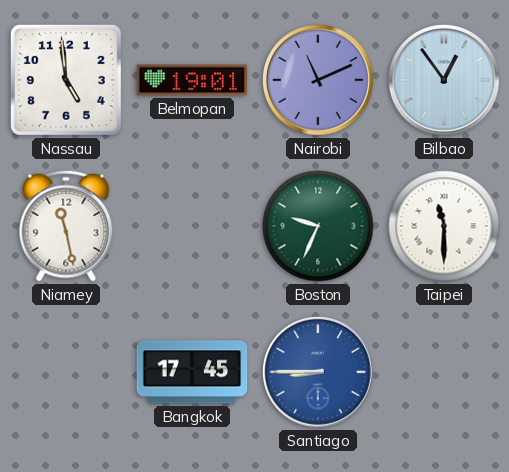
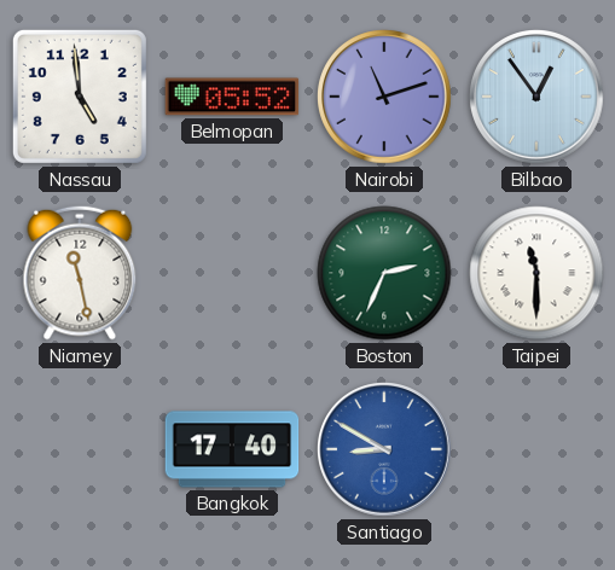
Belmopan: 19:01 -> 05:52
Nairobi: 11:11 -> 11:12
Boston: 9:34 -> 2:34
Bangkok: 17:45 -> 17:40
Santiago: 8:45 -> 8:50
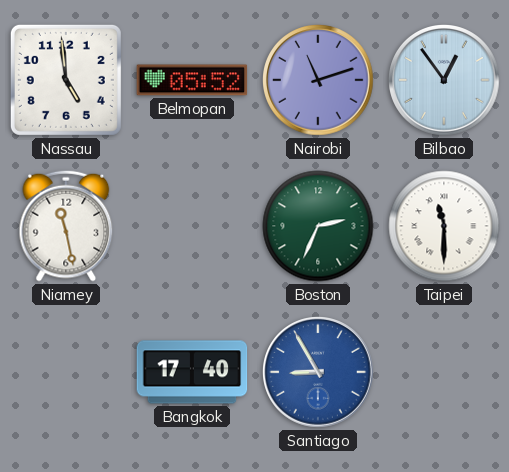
Santiago: 8:50 -> 8:55
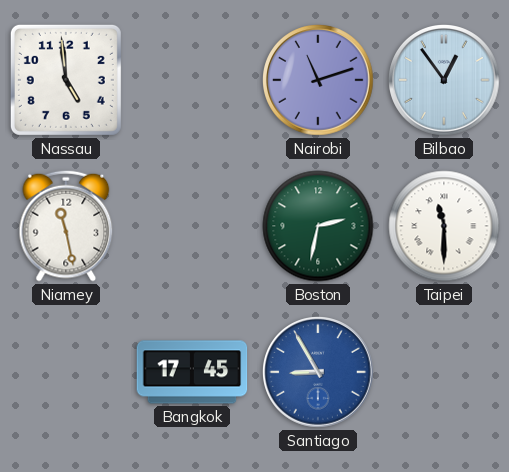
Belmopan: 05:52 -> none
Boston: 2:34 -> 2:32
Bangkok: 17:40 -> 17:45
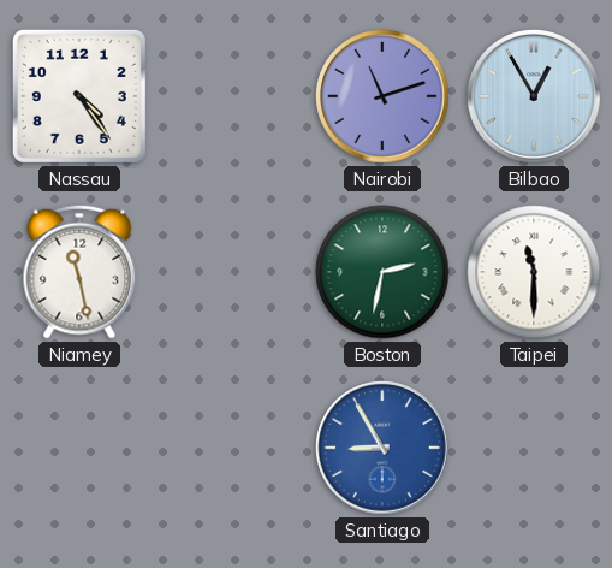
Nassau: 4:59 -> 4:24
Bilbao: 12:54 -> 12:55
Bangkok: 17:45 -> none
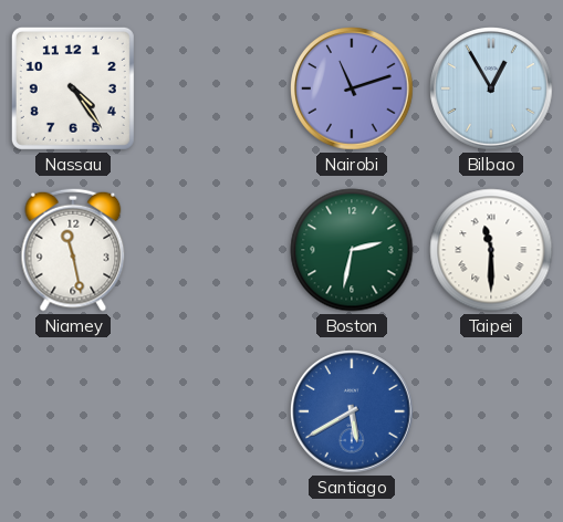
Santiago: 8:55 -> 5:40
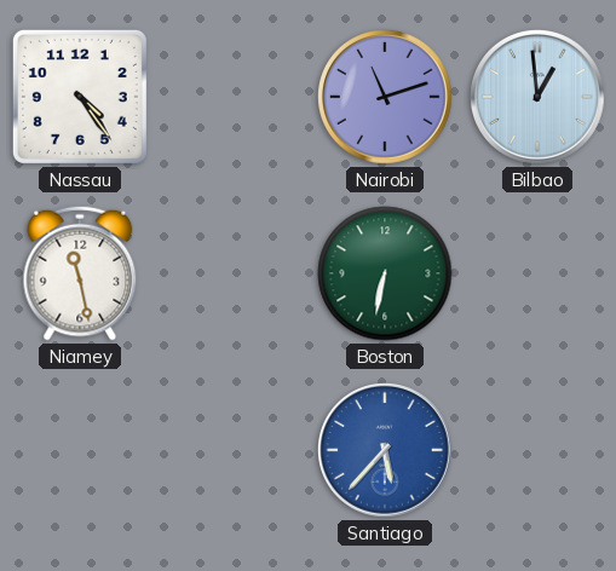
Bilbao: 12:55 -> 12:59
Boston: 2:32 -> 6:32
Taipei: 11:30 -> none
Santiago: 5:40 -> 5:37
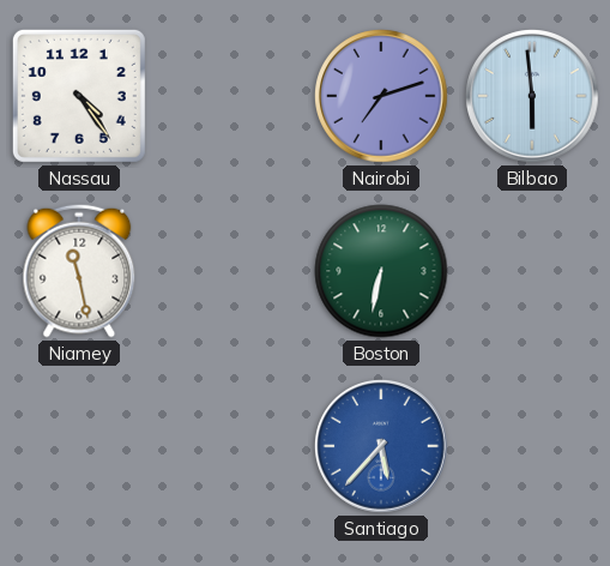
Nairobi: 11:12 -> 7:12
Bilbao: 12:59 -> 5:59
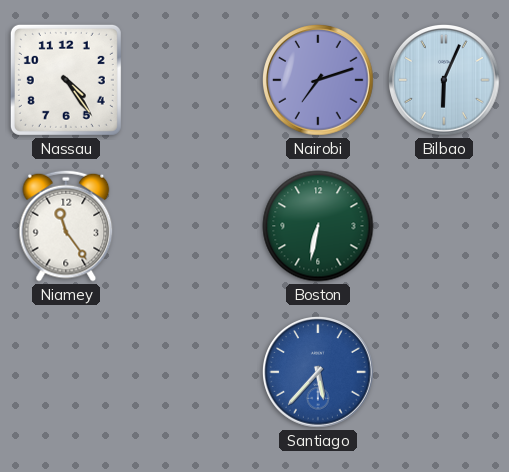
Bilbao: 5:59 -> 6:04
Niamey: 11:28 -> 11:24
